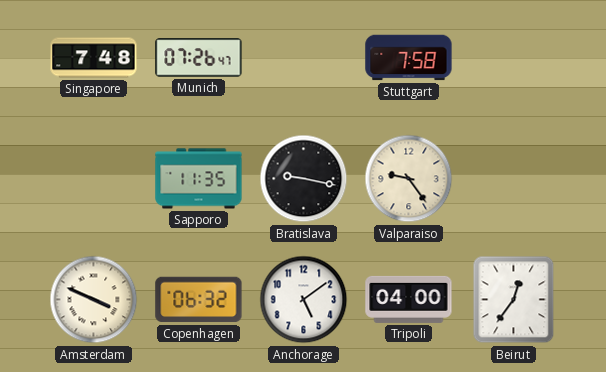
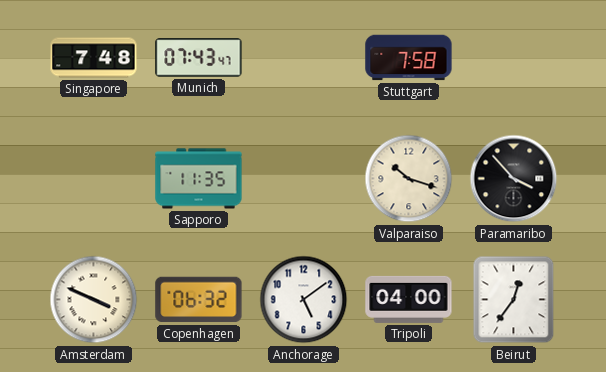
Munich: 07:26 -> 07:43
Bratislava: 9:17 -> none
Valparaiso: 9:24 -> 10:18
Paramaribo: none -> 3:53
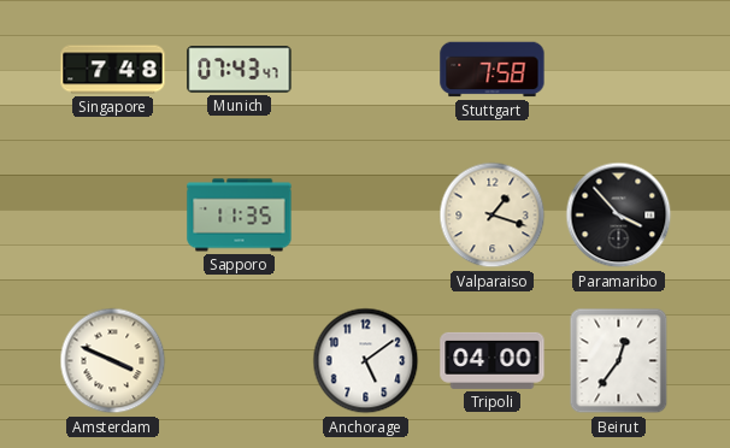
Valparaiso: 10:18 -> 1:18
Copenhagen: 06:32 -> none
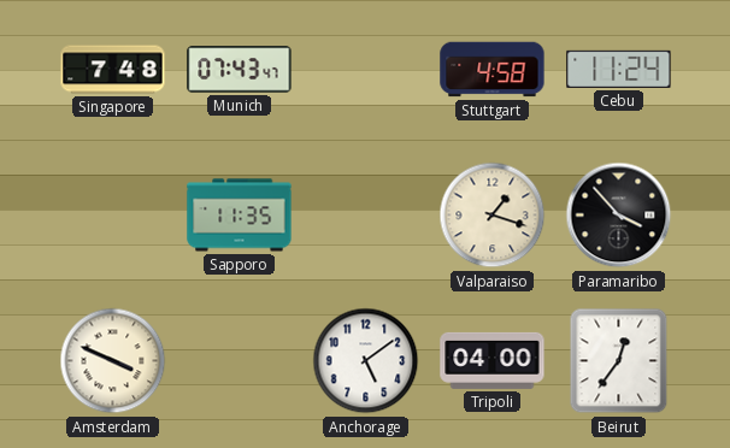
Stuttgart: 7:58 -> 4:58
Cebu: none -> 11:24
